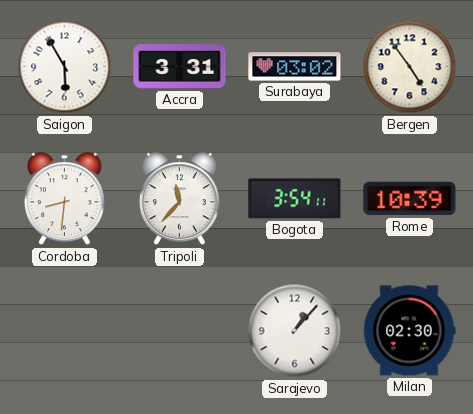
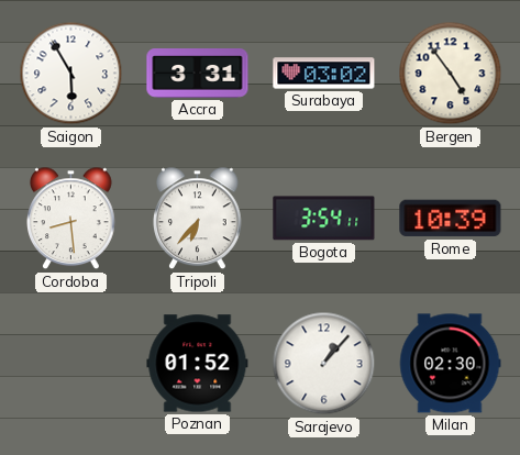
Cordoba: 8:31 -> 8:29
Tripoli: 11:37 -> 6:37
Poznan: none -> 01:52
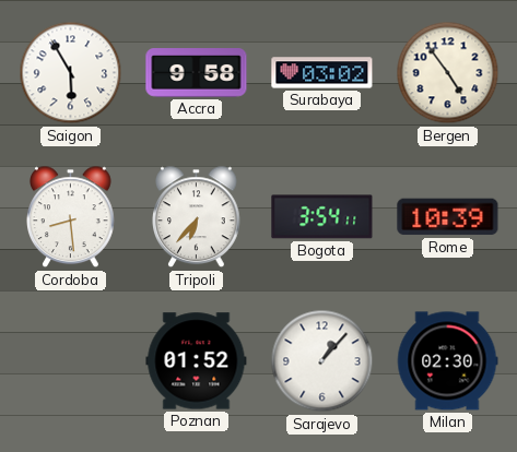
Accra: 3:31 -> 9:58
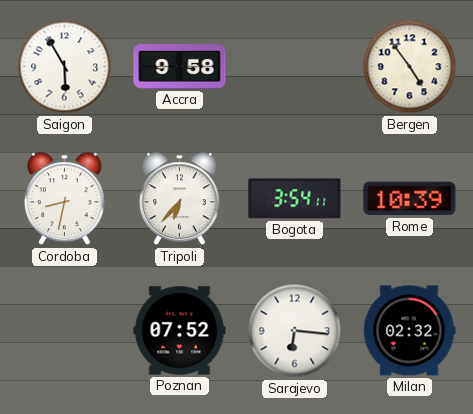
Surabaya: 03:02 -> none
Cordoba: 8:29 -> 8:32
Poznan: 01:52 -> 07:52
Sarajevo: 1:07 -> 6:16
Milan: 02:30 -> 02:32
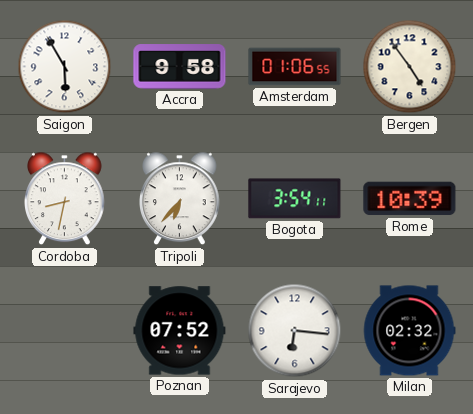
Amsterdam: none -> 01:06
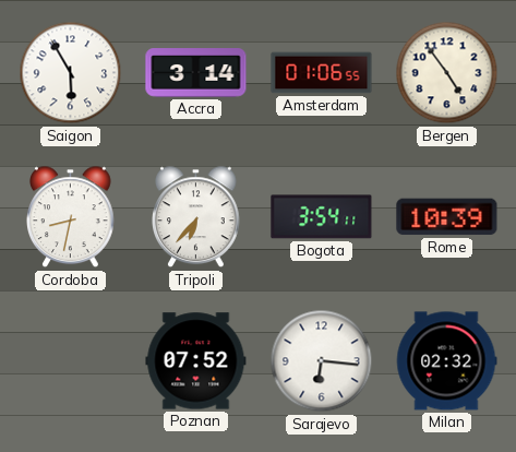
Accra: 9:58 -> 3:14
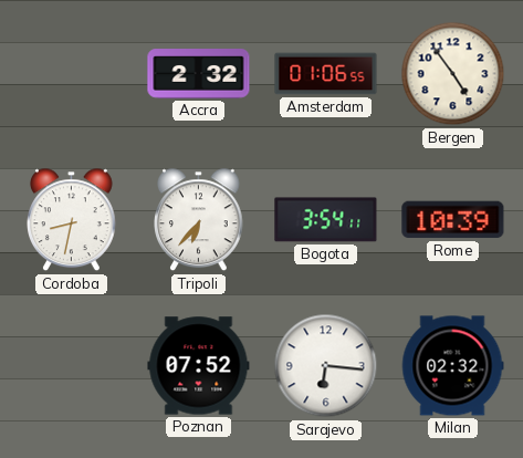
Saigon: 5:55 -> none
Accra: 3:14 -> 2:32
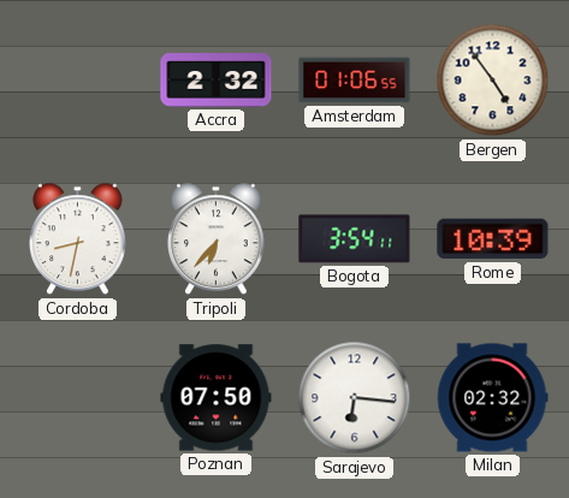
Poznan: 07:52 -> 07:50
